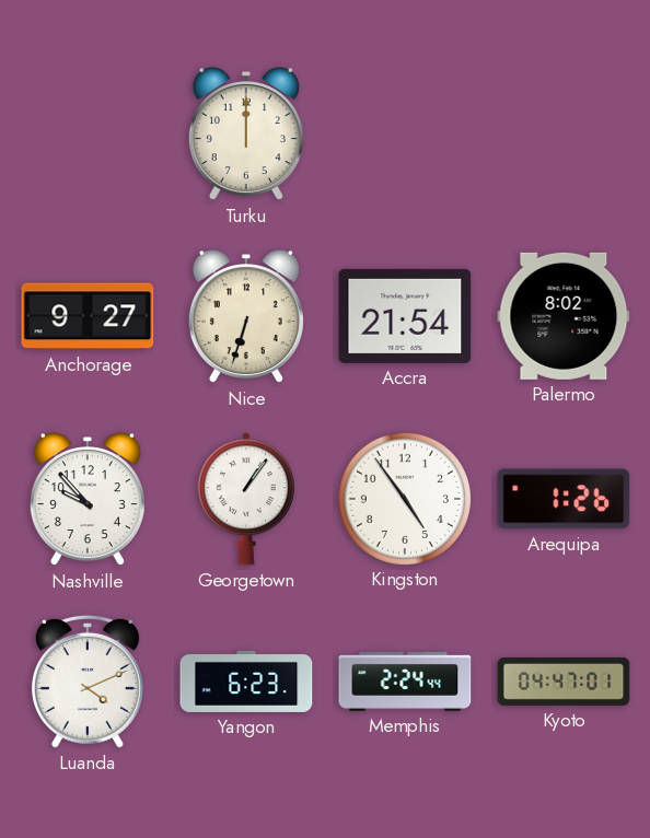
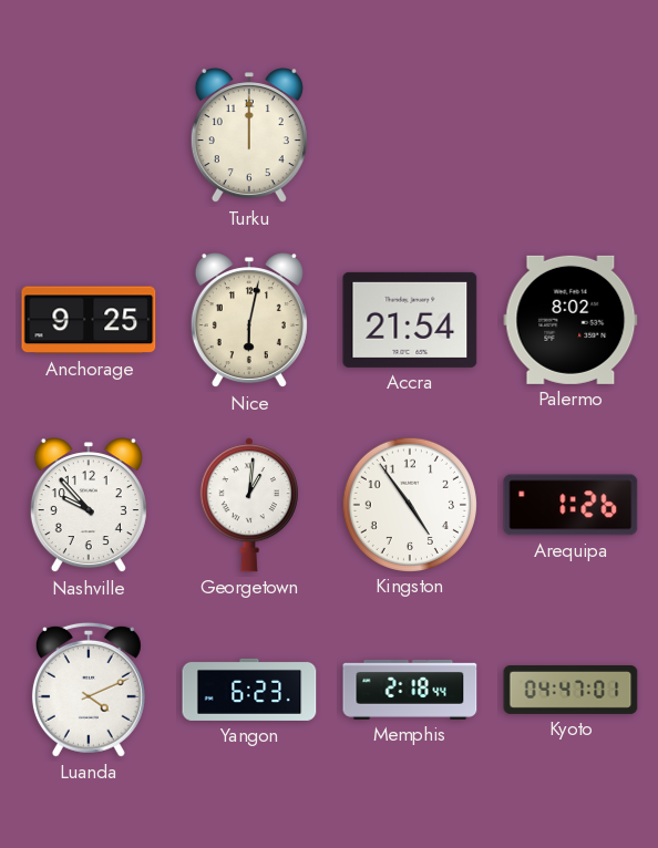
Anchorage: 9:27 -> 9:25
Nice: 6:33 -> 6:02
Georgetown: 1:06 -> 1:01
Memphis: 2:24 -> 2:18
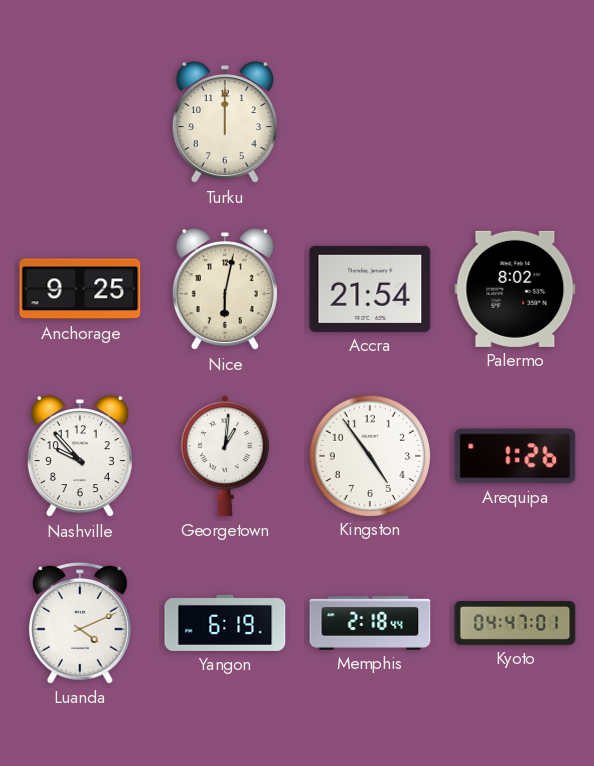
Yangon: 6:23 -> 6:19
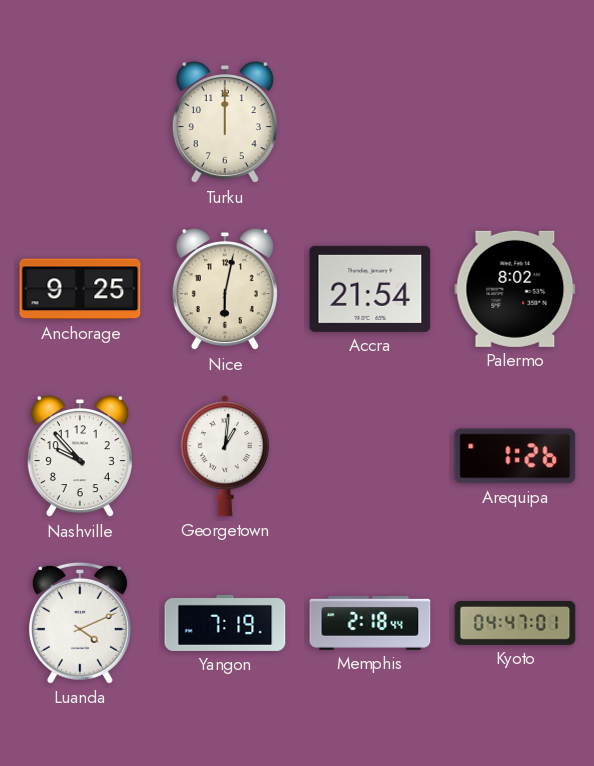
Kingston: 4:54 -> none
Yangon: 6:19 -> 7:19
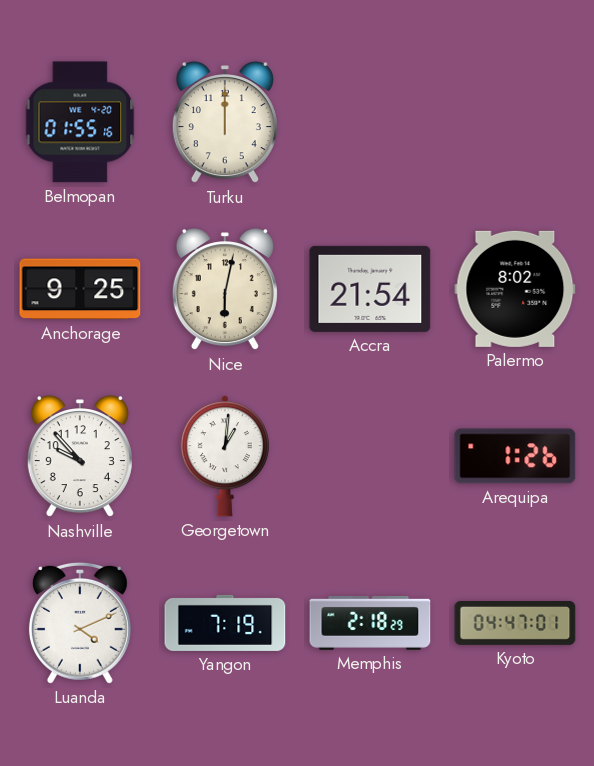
Belmopan: none -> 01:55
Memphis: 2:18:44 -> 2:18:29
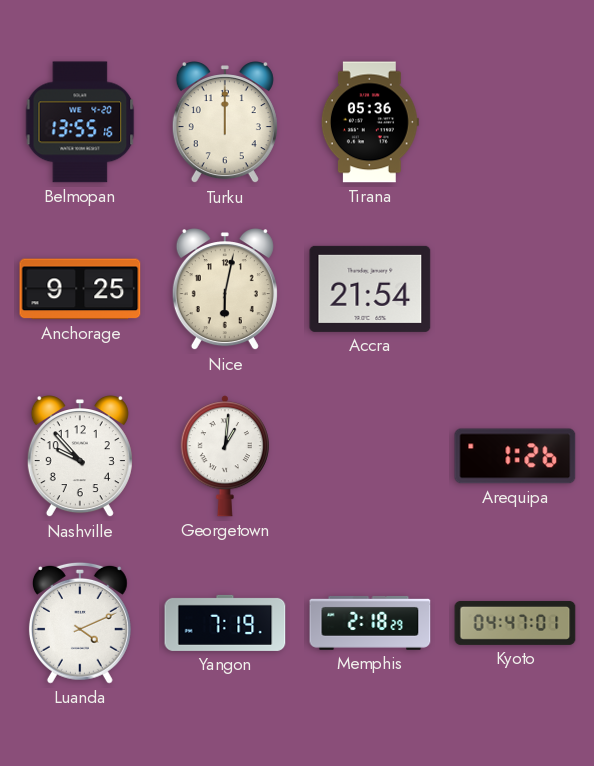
Belmopan: 01:55 -> 13:55
Tirana: none -> 05:36
Palermo: 8:02 -> none
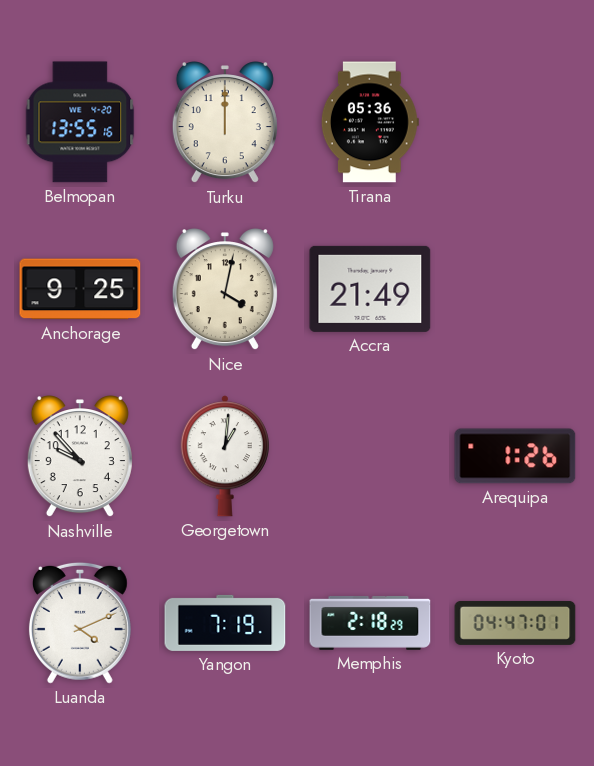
Nice: 6:02 -> 4:02
Accra: 21:54 -> 21:49
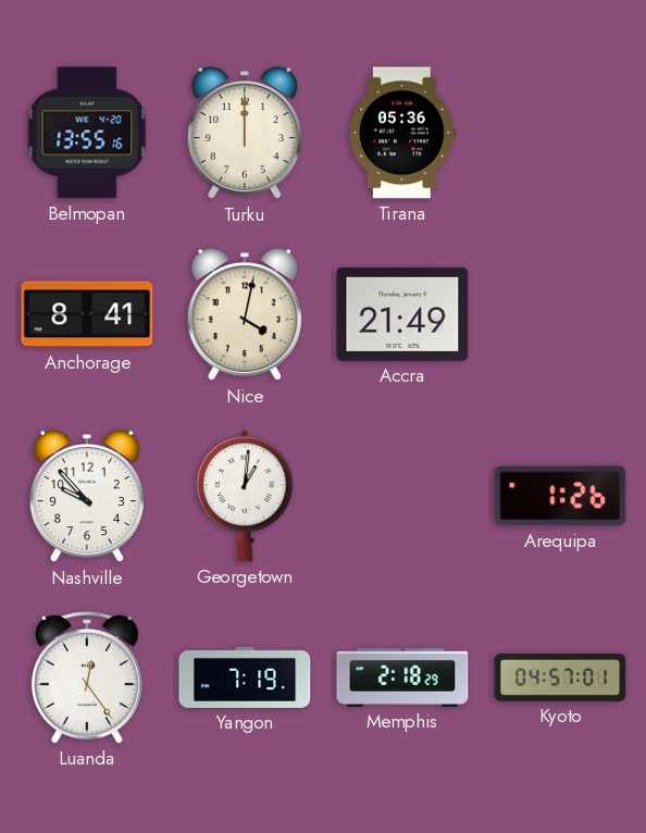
Anchorage: 9:25 -> 8:41
Luanda: 4:11 -> 12:24
Kyoto: 04:47 -> 04:57
